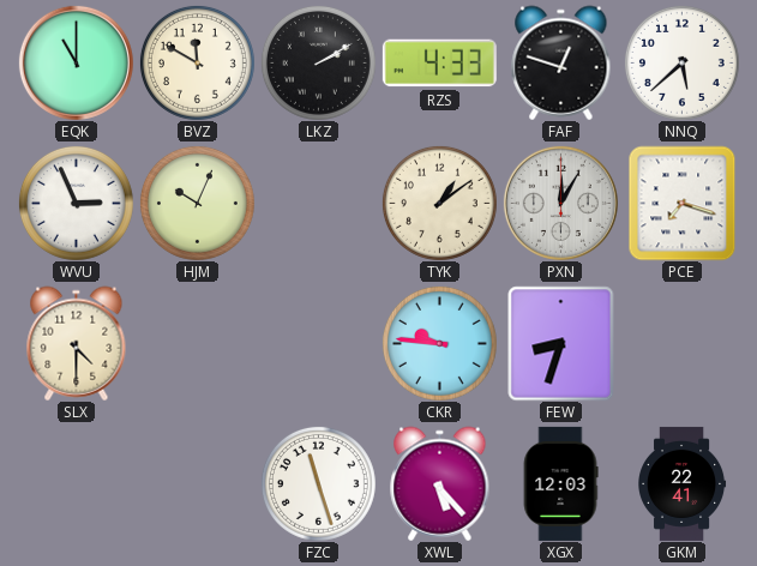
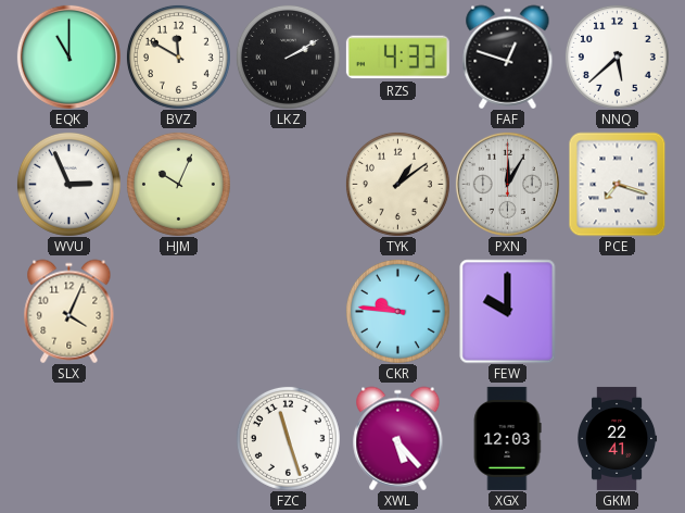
SLX: 4:30 -> 4:04
FEW: 8:33 -> 10:00
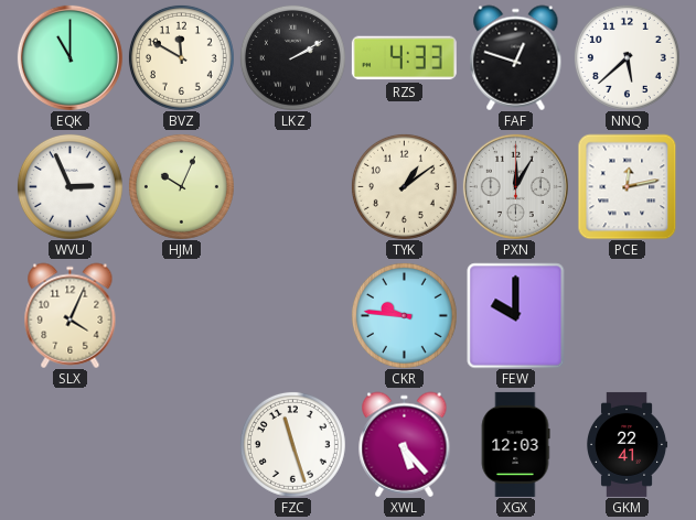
PCE: 7:18 -> 12:13
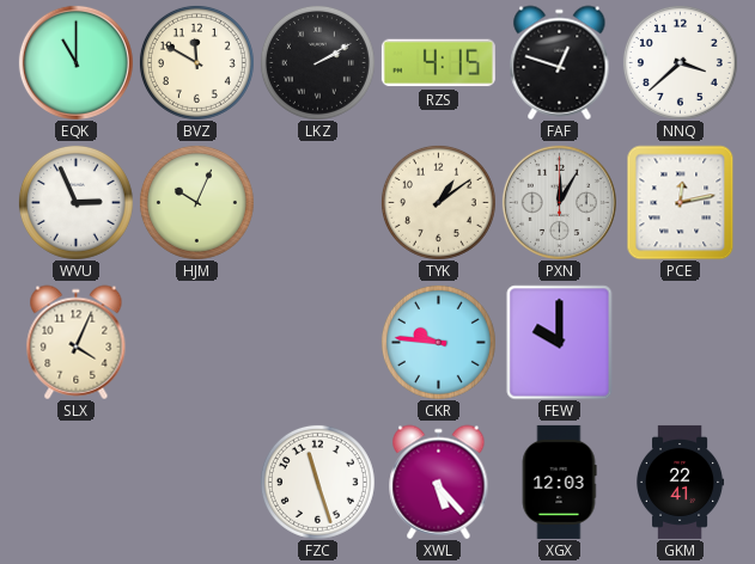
RZS: 4:33 -> 4:15
NNQ: 5:38 -> 3:38
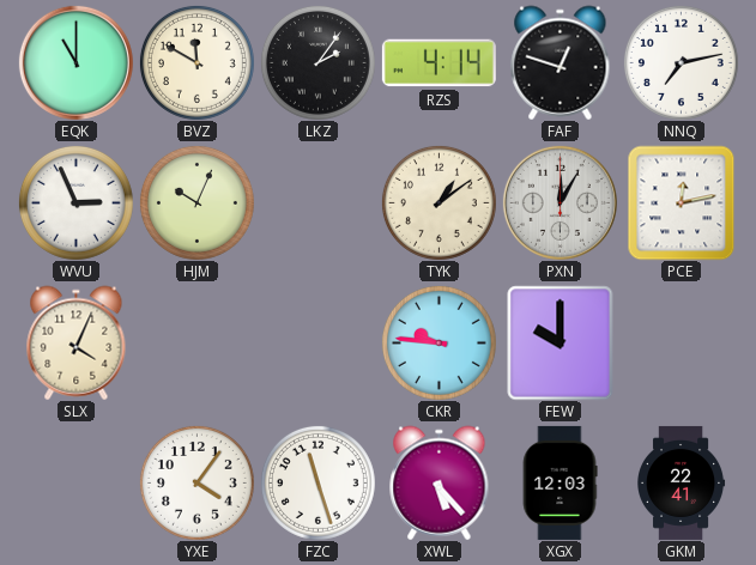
LKZ: 2:10 -> 2:06
RZS: 4:15 -> 4:14
NNQ: 3:38 -> 7:13
YXE: none -> 4:06
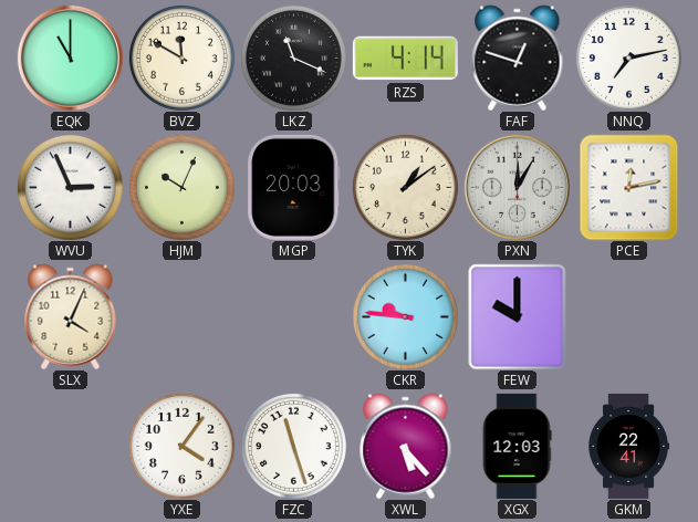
LKZ: 2:06 -> 11:19
MGP: none -> 20:03
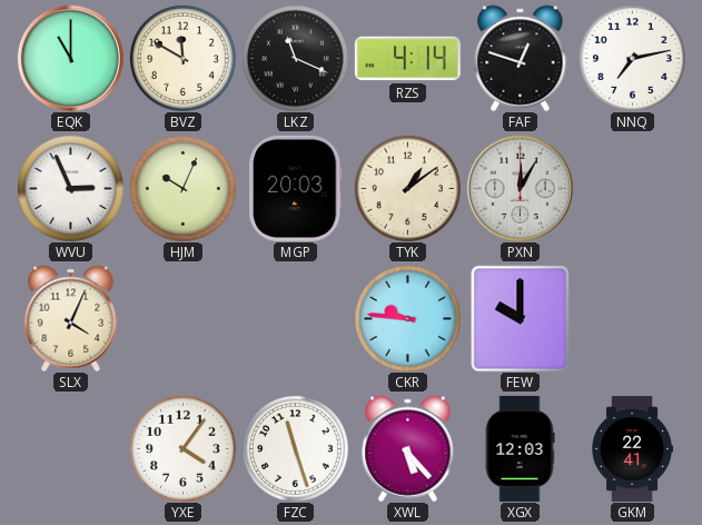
PCE: 12:13 -> none
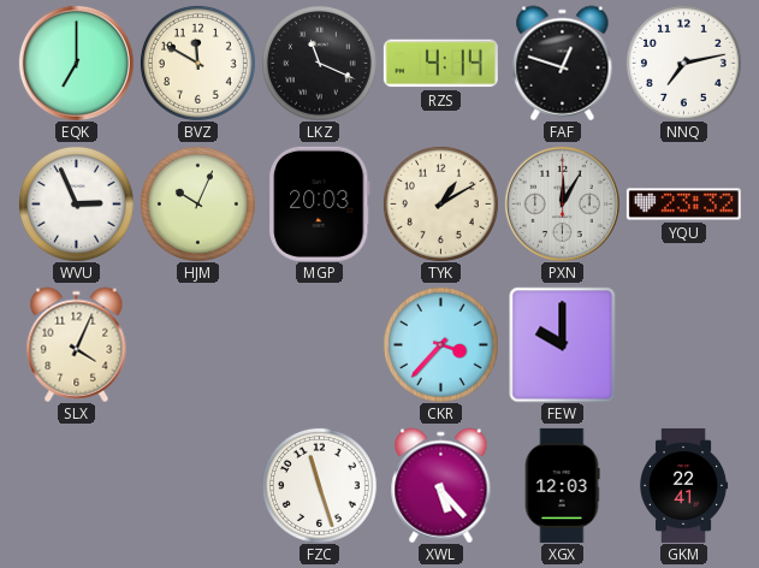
EQK: 11:00 -> 7:00
TYK: 1:09 -> 1:10
YQU: none -> 23:32
CKR: 9:46 -> 3:37
YXE: 4:06 -> none
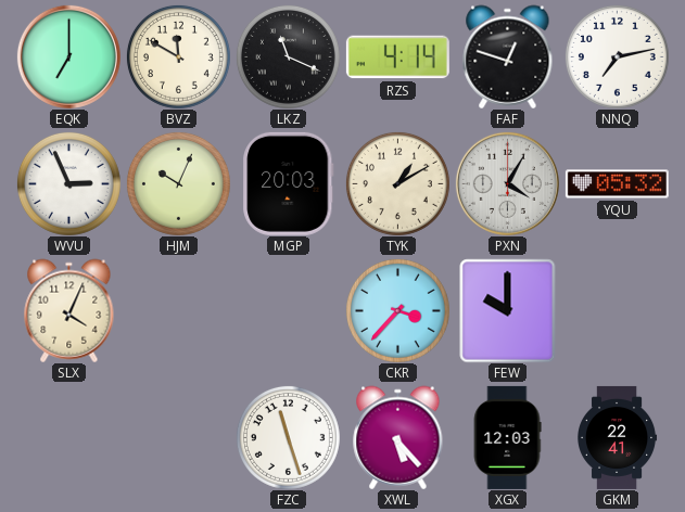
PXN: 12:05 -> 4:05
YQU: 23:32 -> 05:32
